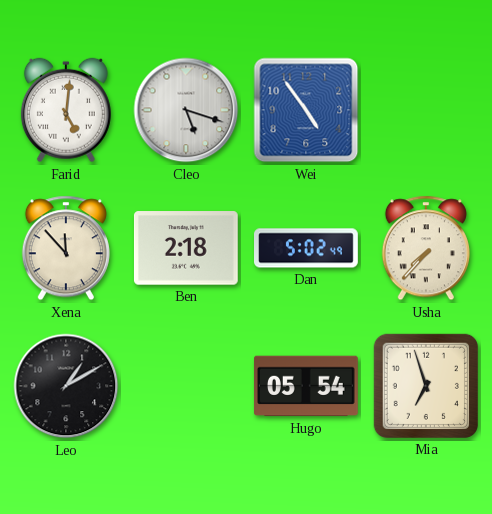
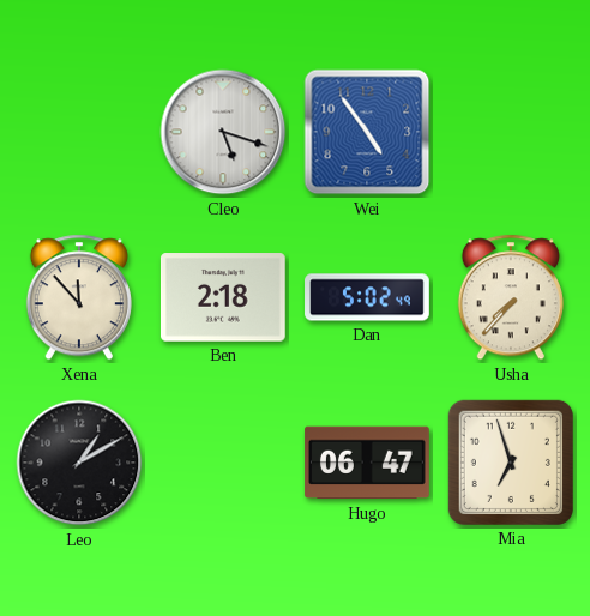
Farid: 5:01 -> none
Hugo: 05:54 -> 06:47
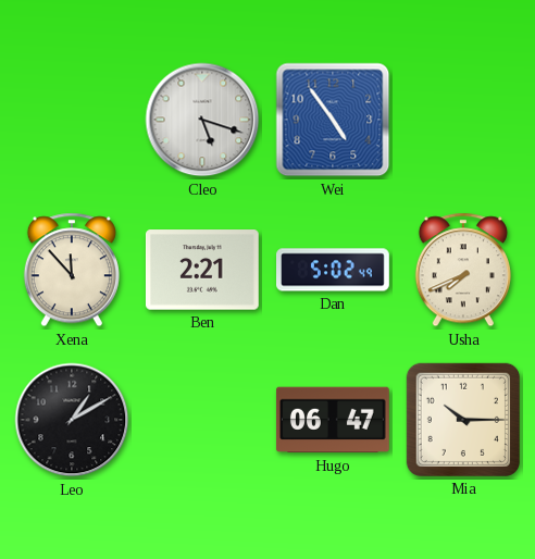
Ben: 2:18 -> 2:21
Usha: 7:37 -> 7:41
Mia: 6:57 -> 10:15
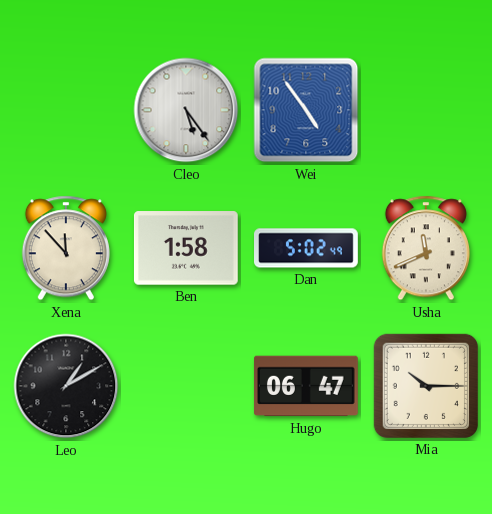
Cleo: 5:18 -> 5:24
Ben: 2:21 -> 1:58
Usha: 7:41 -> 11:41
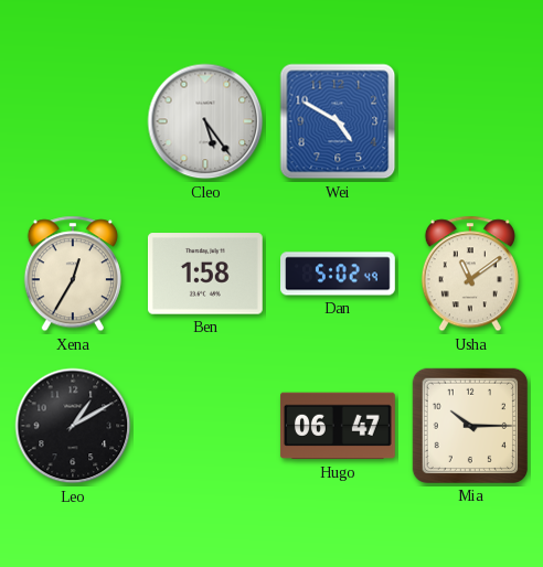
Wei: 4:54 -> 4:50
Xena: 11:53 -> 12:35
Usha: 11:41 -> 11:09
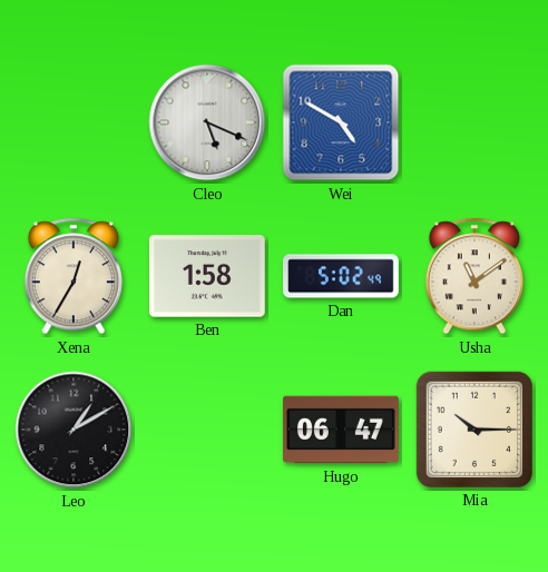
Cleo: 5:24 -> 5:19
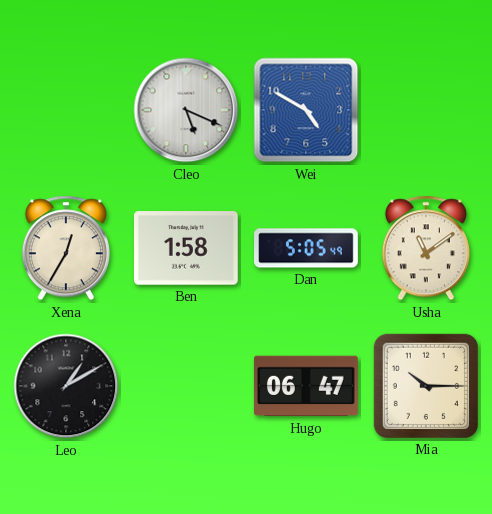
Dan: 5:02 -> 5:05
